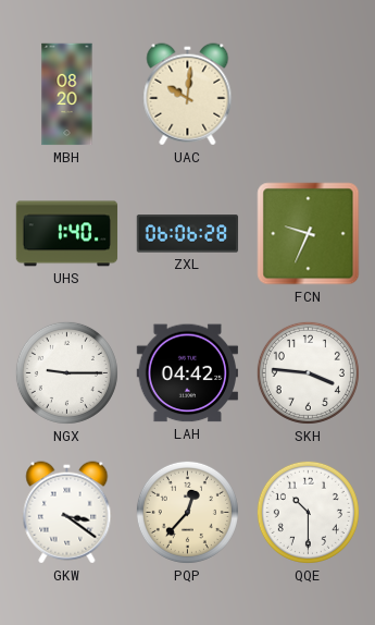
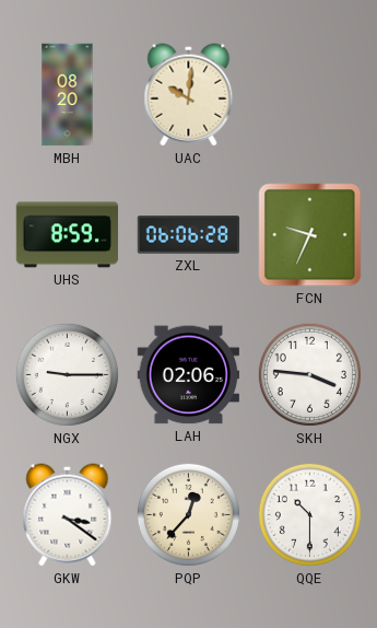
UHS: 1:40 -> 8:59
LAH: 04:42 -> 02:06
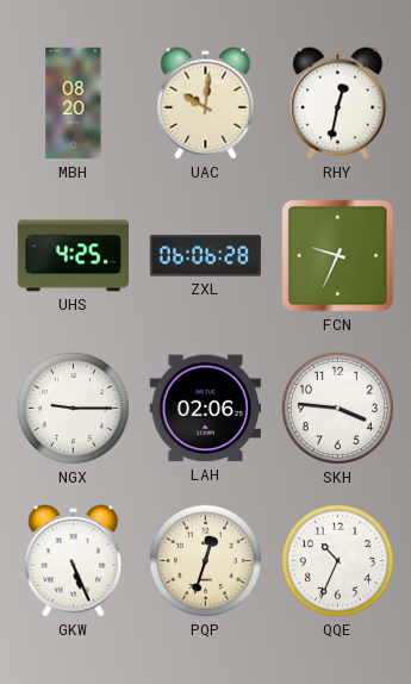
RHY: none -> 12:32
UHS: 8:59 -> 4:25
GKW: 3:21 -> 5:26
PQP: 12:37 -> 12:33
QQE: 10:30 -> 10:34
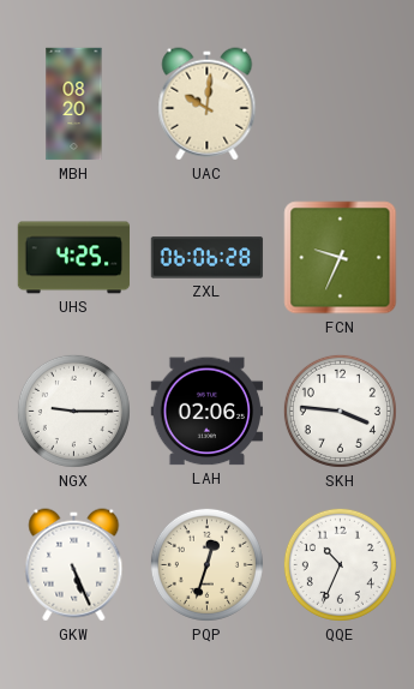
RHY: 12:32 -> none
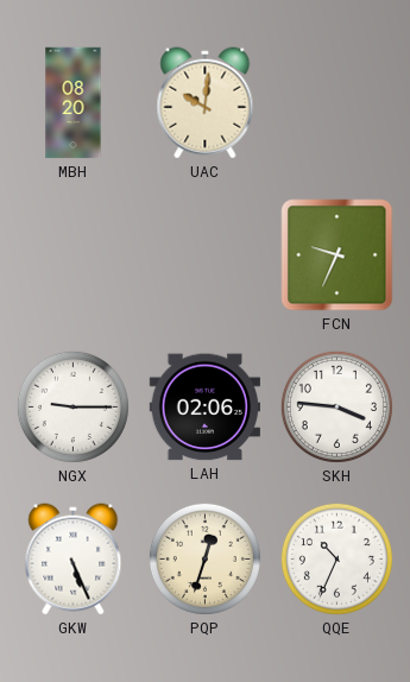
UHS: 4:25 -> none
ZXL: 06:06 -> none
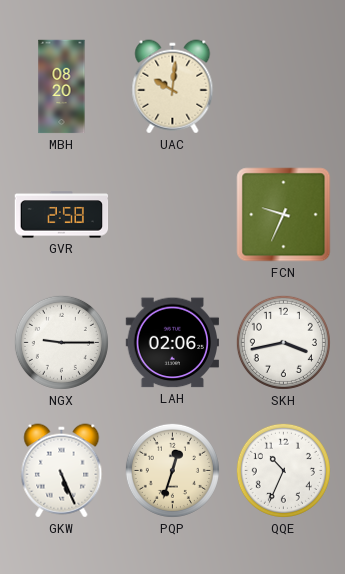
GVR: none -> 2:58
SKH: 3:46 -> 3:43
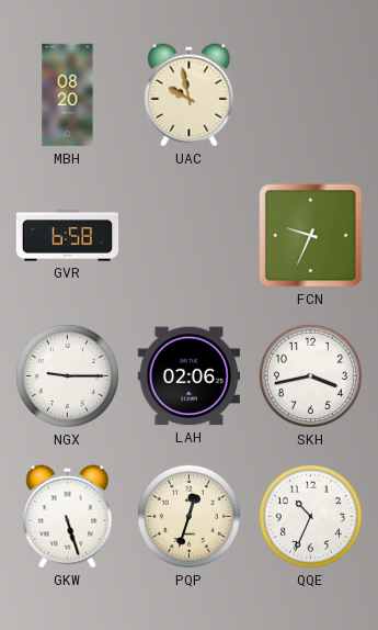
UAC: 10:01 -> 9:58
GVR: 2:58 -> 6:58
GKW: 5:26 -> 5:27
